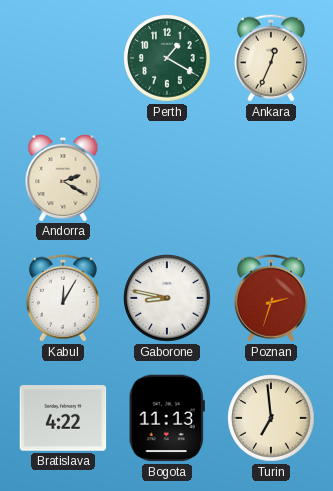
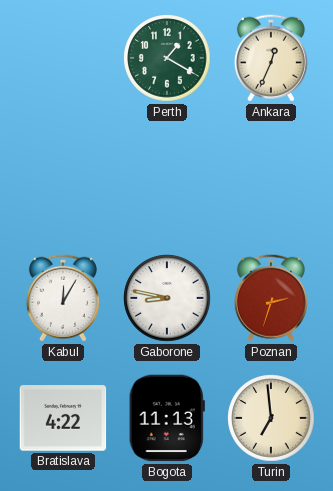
Andorra: 2:20 -> none
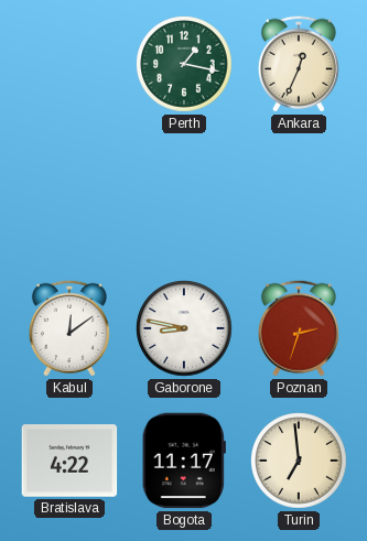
Perth: 1:20 -> 1:17
Kabul: 12:05 -> 12:09
Bogota: 11:13 -> 11:17
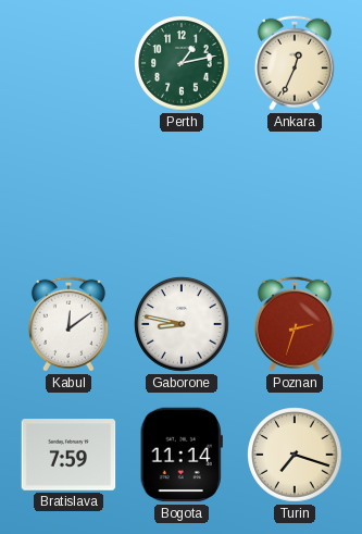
Perth: 1:17 -> 1:13
Bratislava: 4:22 -> 7:59
Bogota: 11:17 -> 11:14
Turin: 6:59 -> 7:18
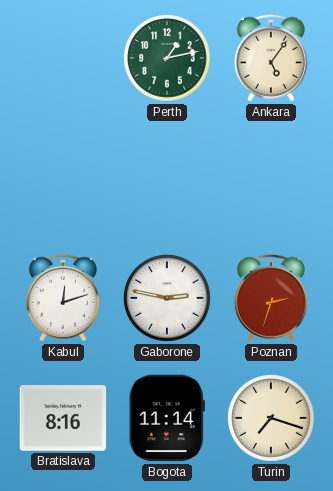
Ankara: 12:34 -> 5:06
Kabul: 12:09 -> 12:12
Gaborone: 8:47 -> 2:47
Bratislava: 7:59 -> 8:16
